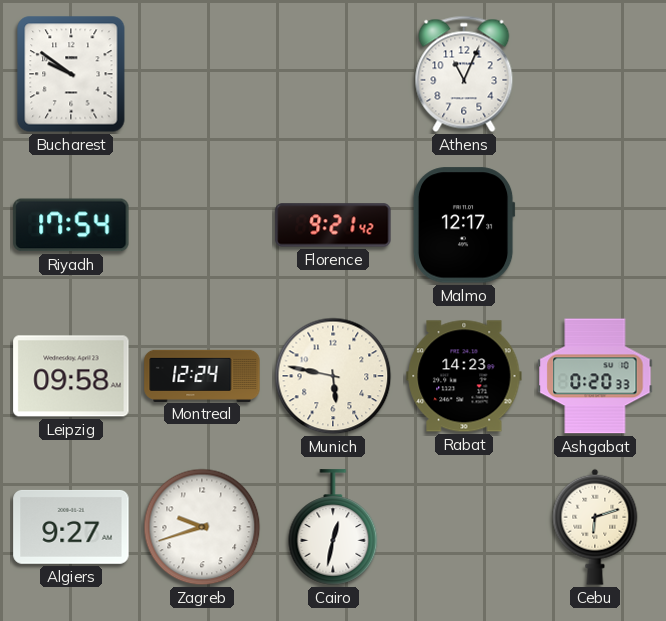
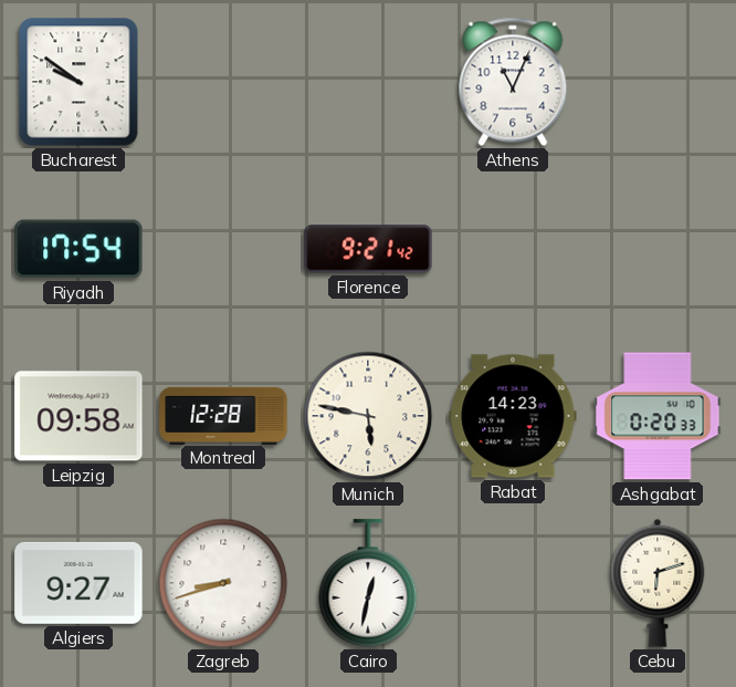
Malmo: 12:17 -> none
Montreal: 12:24 -> 12:28
Zagreb: 9:42 -> 8:42
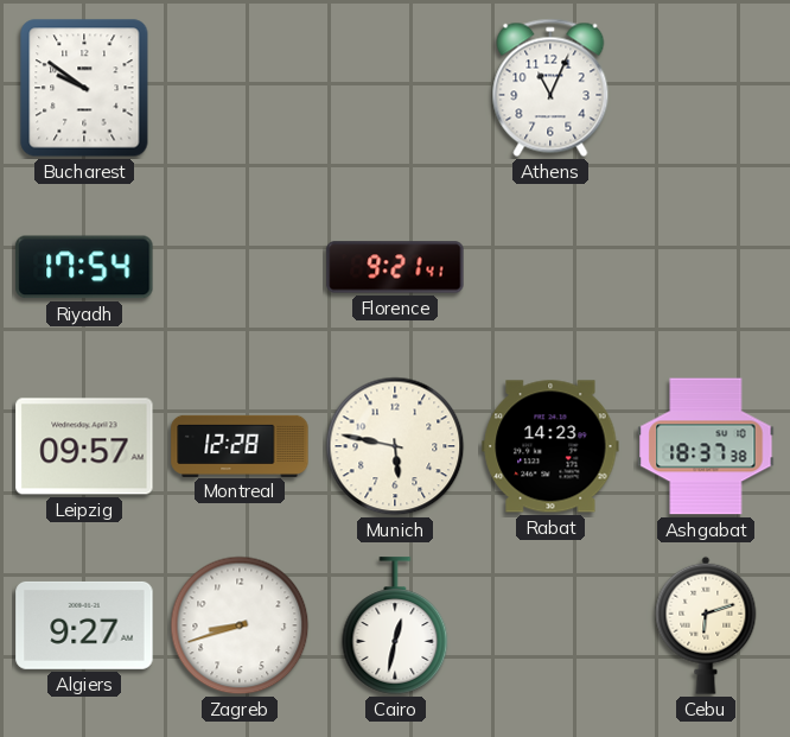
Florence: 9:21:42 -> 9:21:41
Leipzig: 09:58 -> 09:57
Ashgabat: 0:20 -> 18:37
